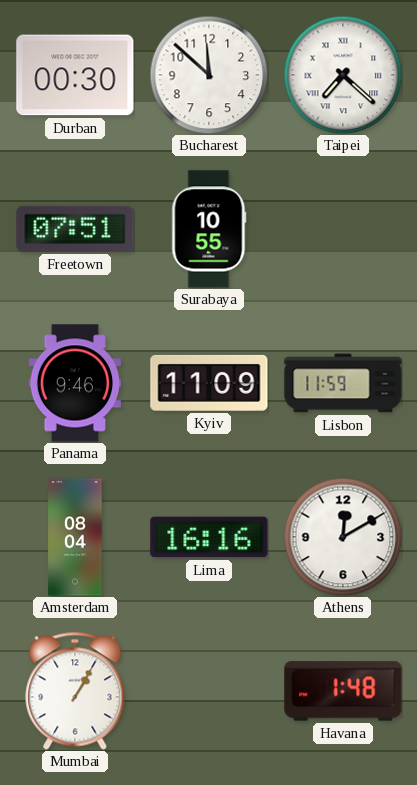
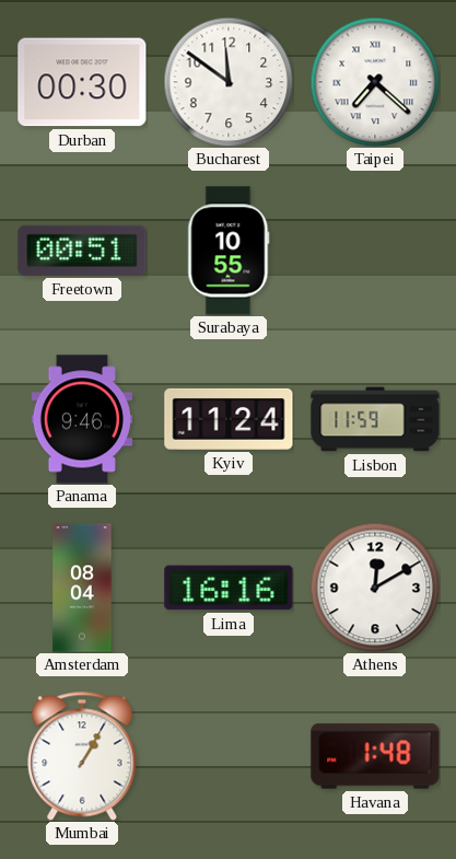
Bucharest: 11:52 -> 11:51
Freetown: 07:51 -> 00:51
Kyiv: 11:09 -> 11:24
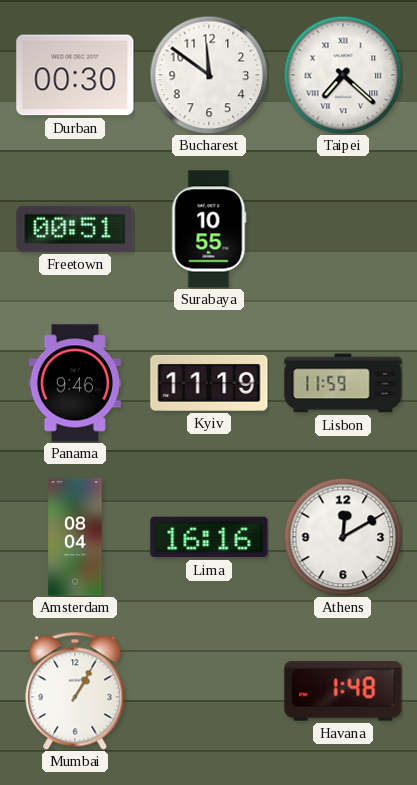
Kyiv: 11:24 -> 11:19
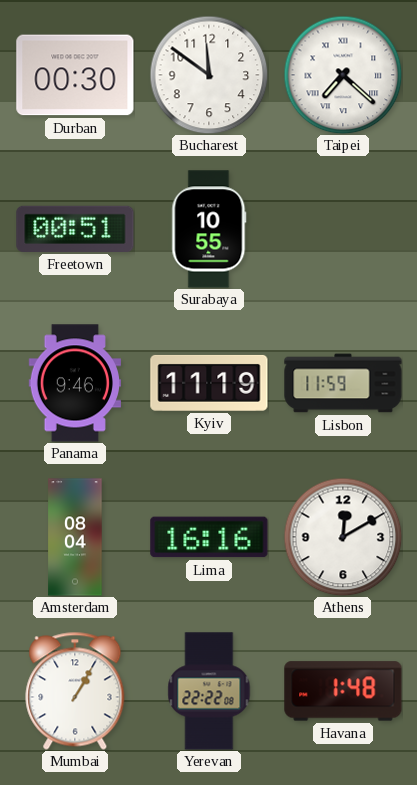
Yerevan: none -> 22:22
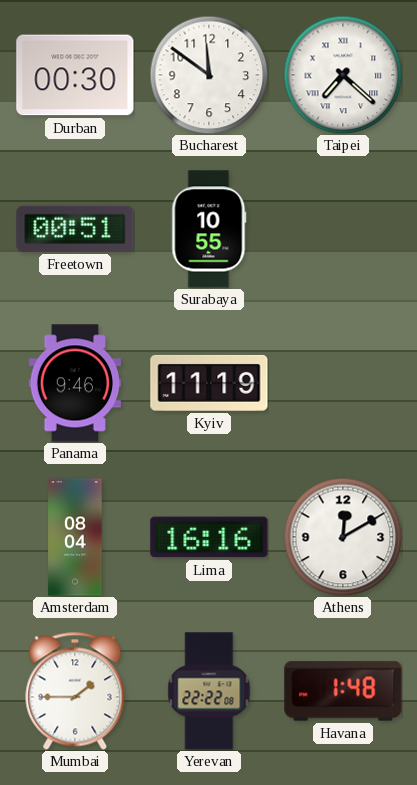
Lisbon: 11:59 -> none
Mumbai: 1:05 -> 1:45
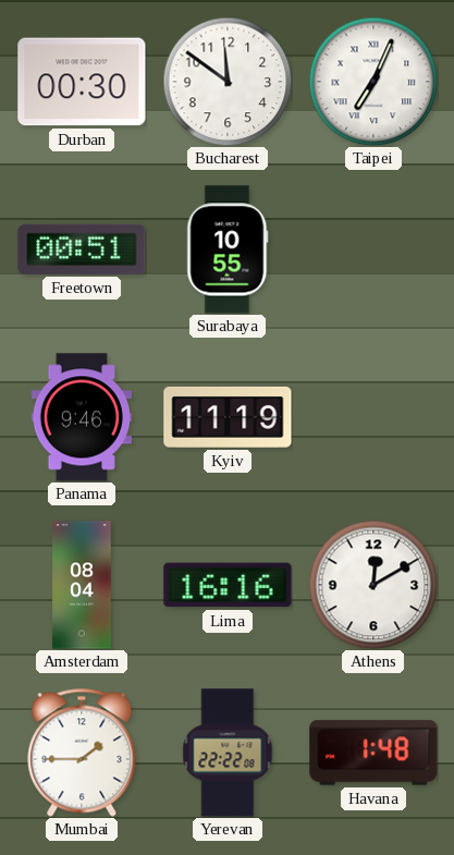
Taipei: 7:22 -> 7:04
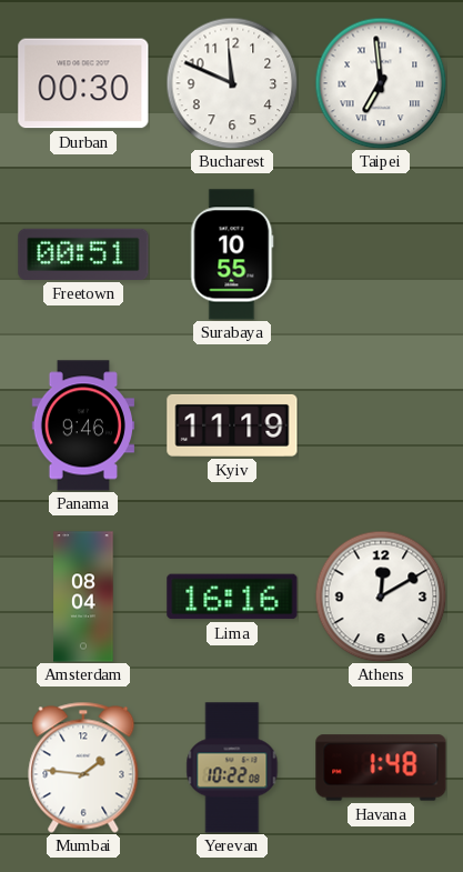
Bucharest: 11:51 -> 11:49
Taipei: 7:04 -> 6:59
Mumbai: 1:45 -> 1:46
Yerevan: 22:22 -> 10:22
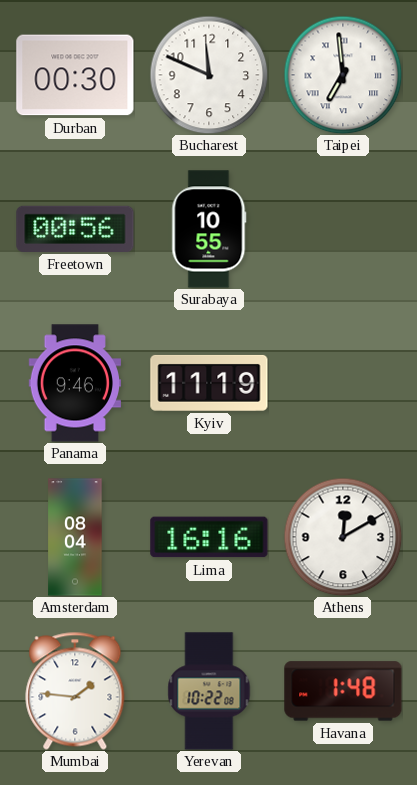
Freetown: 00:51 -> 00:56
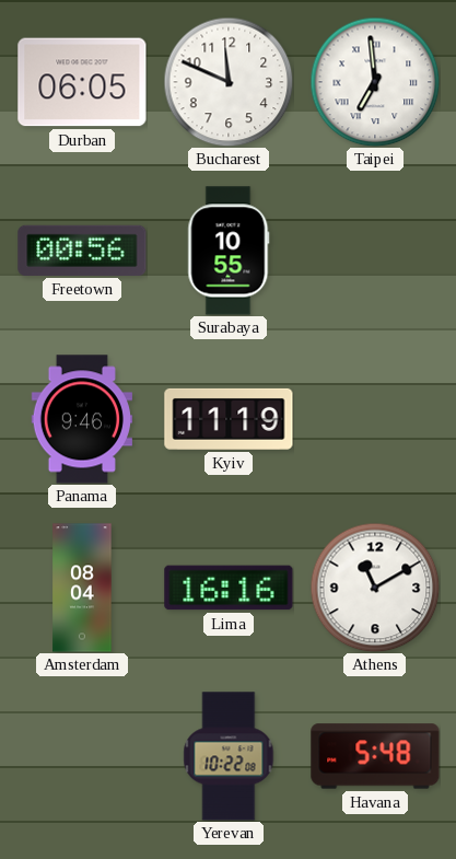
Durban: 00:30 -> 06:05
Athens: 12:10 -> 11:10
Mumbai: 1:46 -> none
Havana: 1:48 -> 5:48
